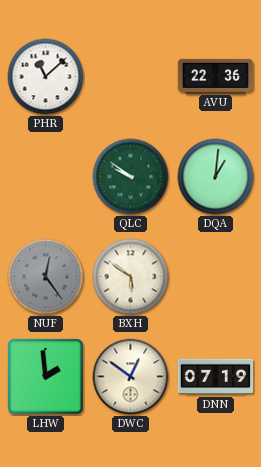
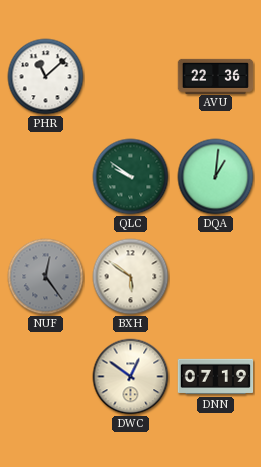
LHW: 1:59 -> none
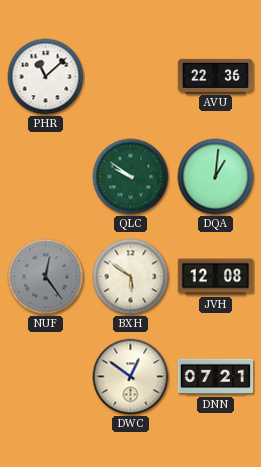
JVH: none -> 12:08
DNN: 07:19 -> 07:21
